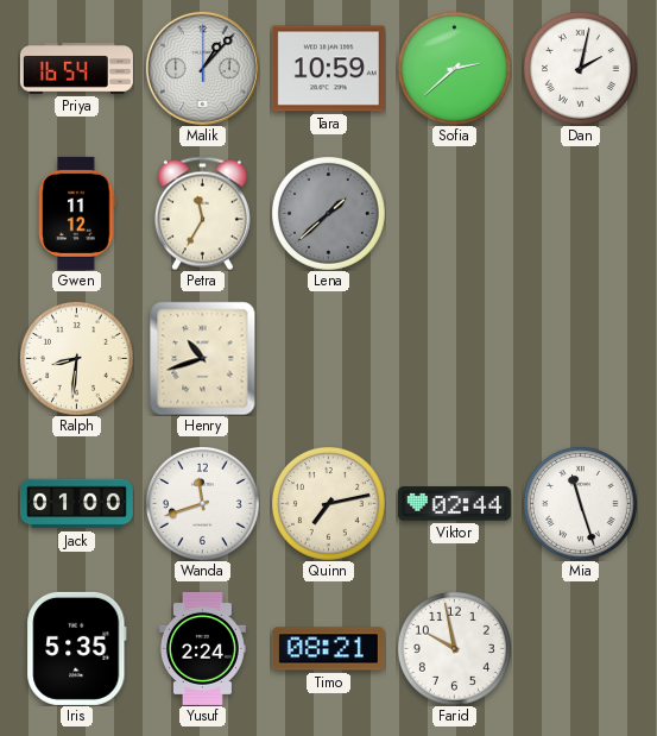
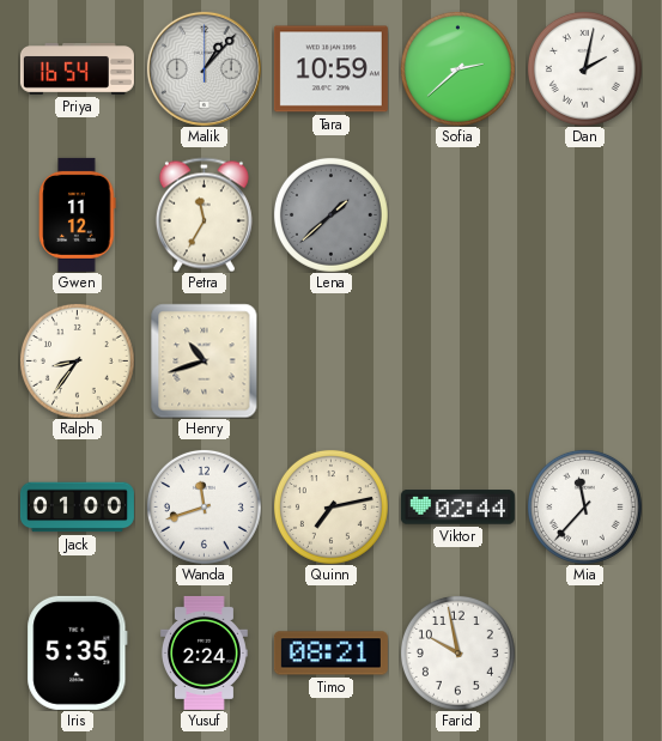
Ralph: 8:31 -> 8:36
Mia: 11:27 -> 11:37
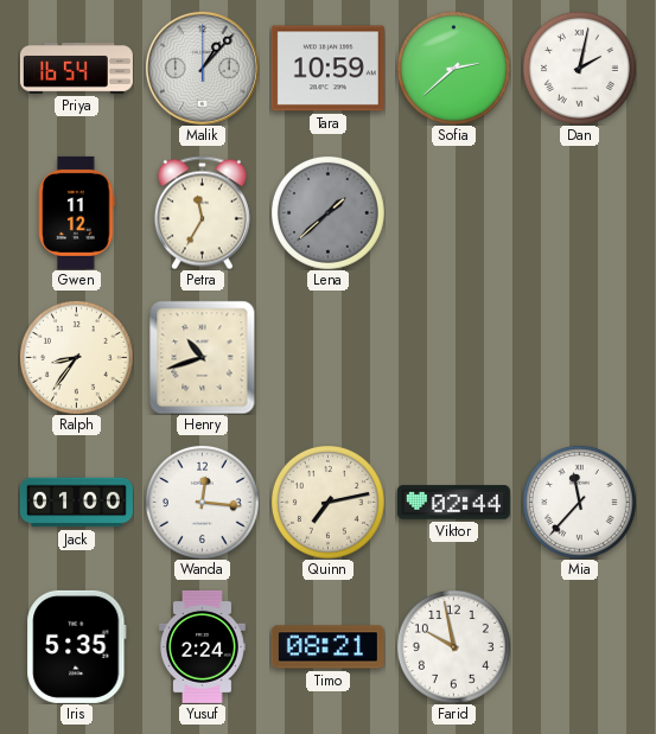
Wanda: 11:42 -> 12:16
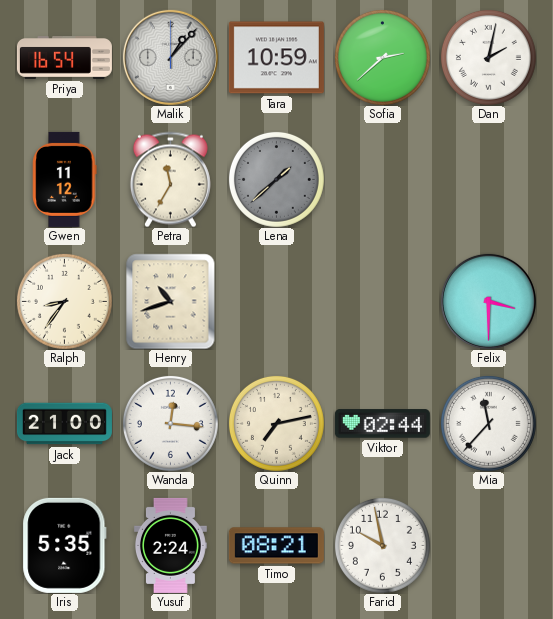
Felix: none -> 3:30
Jack: 01:00 -> 21:00
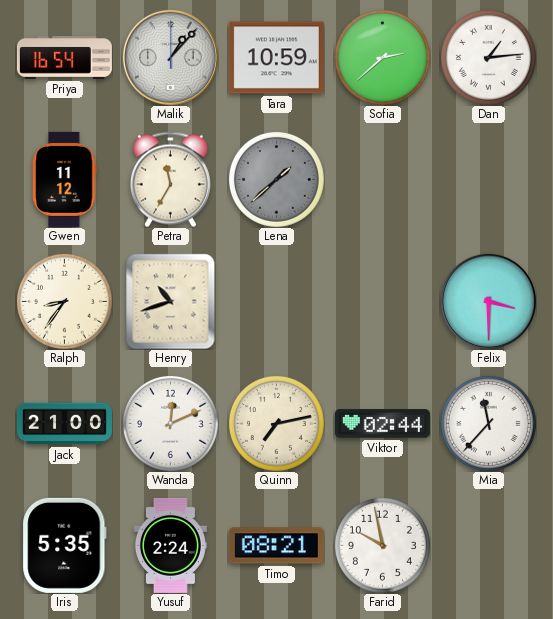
Dan: 2:02 -> 1:14
Wanda: 12:16 -> 12:11
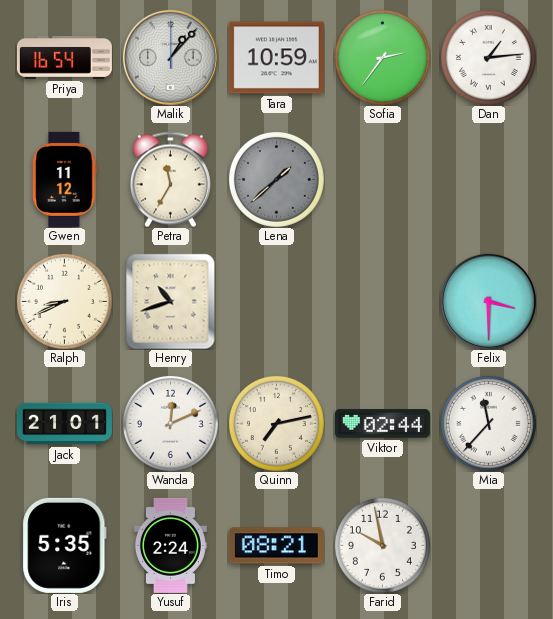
Sofia: 2:38 -> 2:36
Ralph: 8:36 -> 8:41
Jack: 21:00 -> 21:01
